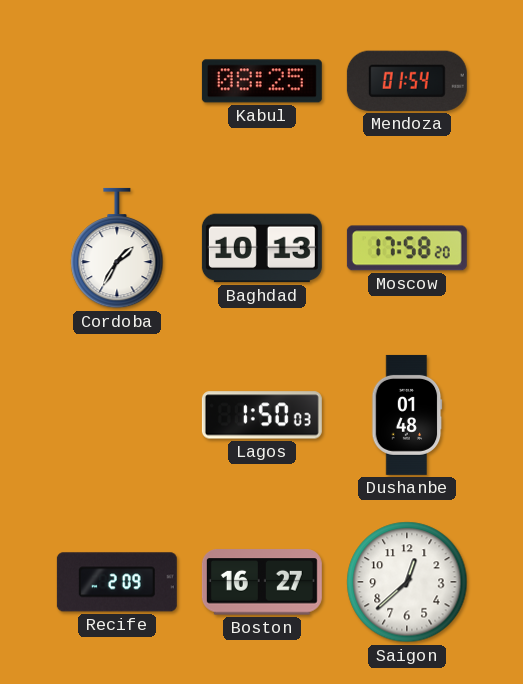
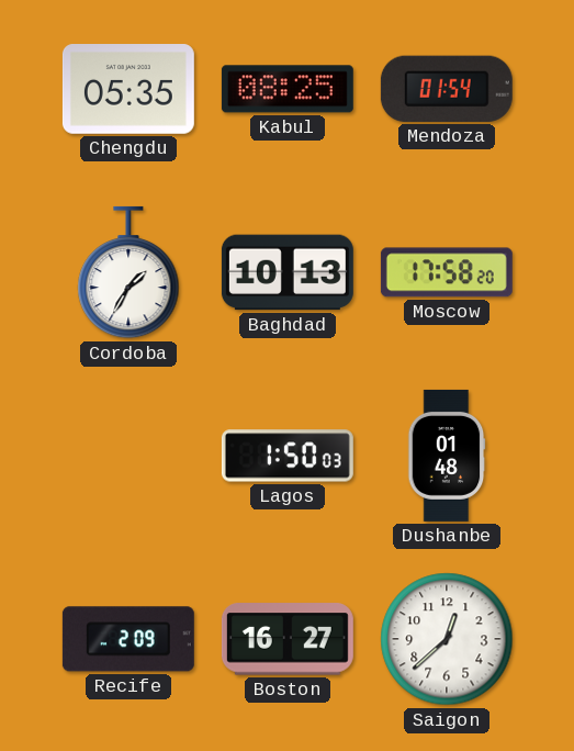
Chengdu: none -> 05:35
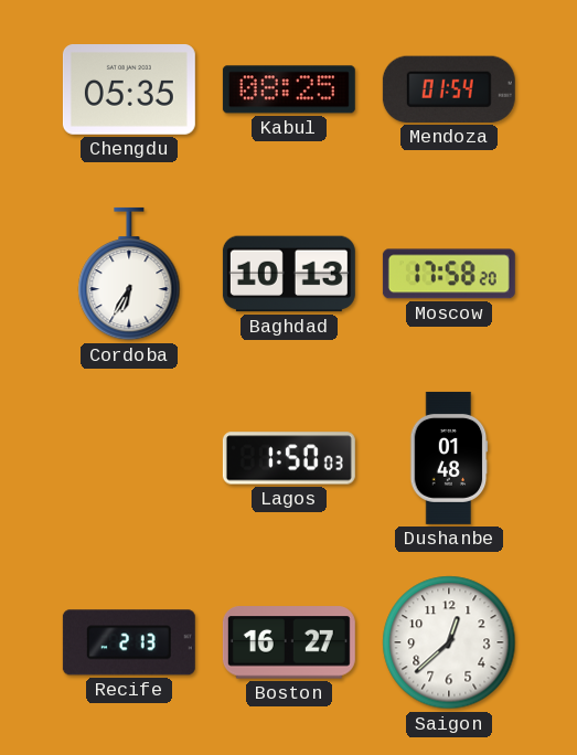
Cordoba: 1:35 -> 6:35
Recife: 2:09 -> 2:13
